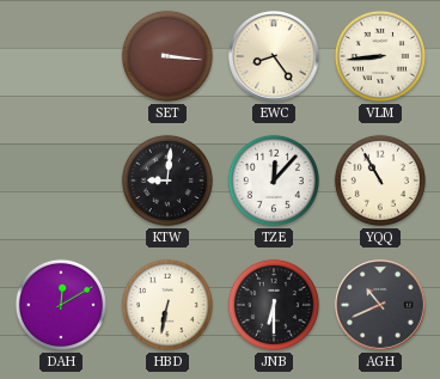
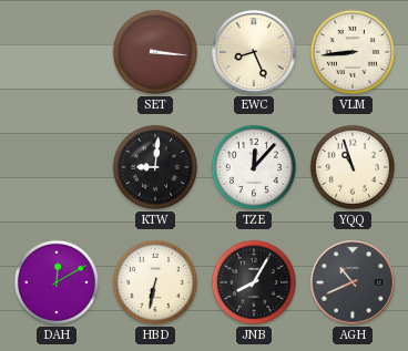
EWC: 8:24 -> 8:26
YQQ: 10:55 -> 10:57
JNB: 6:30 -> 8:05
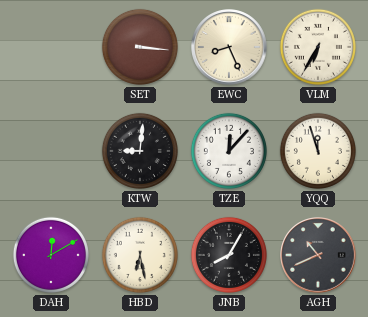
VLM: 8:44 -> 6:35
YQQ: 10:57 -> 11:57
HBD: 6:32 -> 6:28
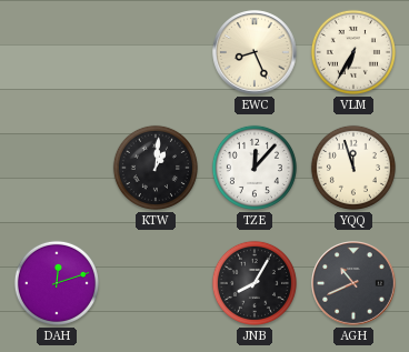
SET: 3:16 -> none
KTW: 9:01 -> 1:01
DAH: 12:10 -> 12:12
HBD: 6:28 -> none
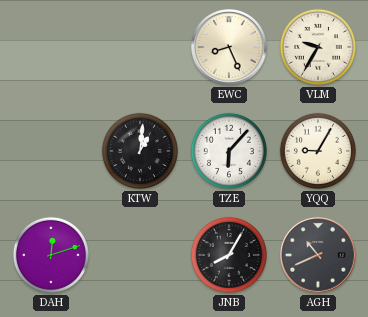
VLM: 6:35 -> 9:35
TZE: 12:07 -> 6:07
YQQ: 11:57 -> 9:05
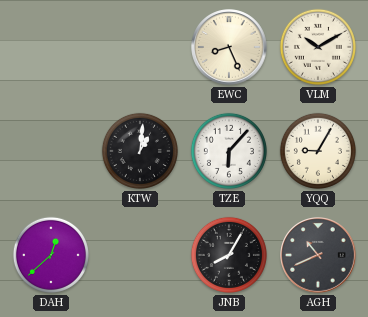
VLM: 9:35 -> 10:10
DAH: 12:12 -> 12:38
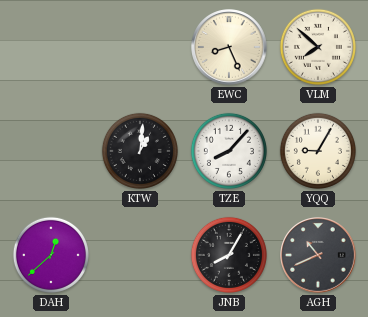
VLM: 10:10 -> 7:52
TZE: 6:07 -> 8:07
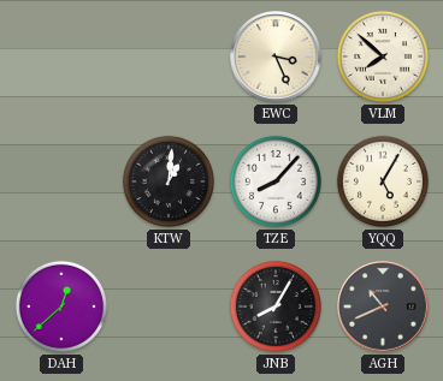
EWC: 8:26 -> 3:26
YQQ: 9:05 -> 5:05
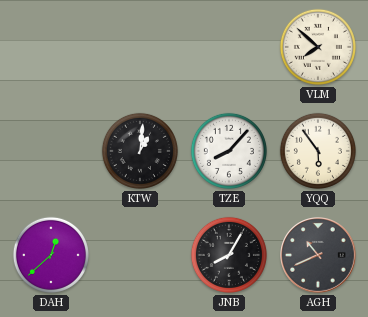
EWC: 3:26 -> none
YQQ: 5:05 -> 5:54
